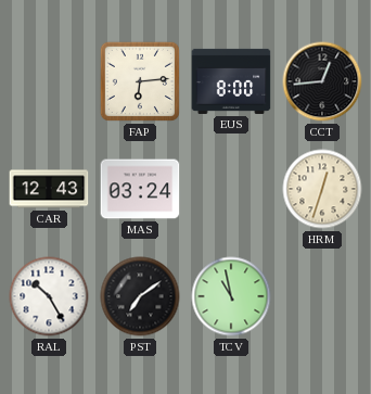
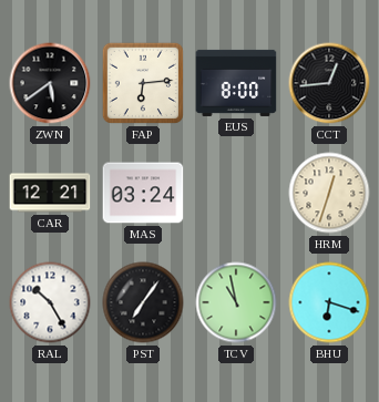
ZWN: none -> 5:39
CAR: 12:43 -> 12:21
PST: 7:09 -> 7:06
BHU: none -> 6:18
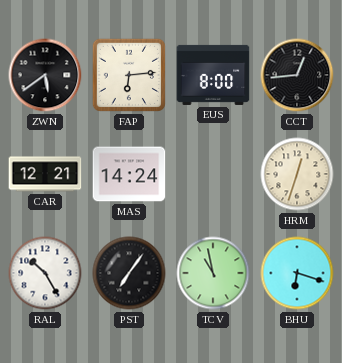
MAS: 03:24 -> 14:24
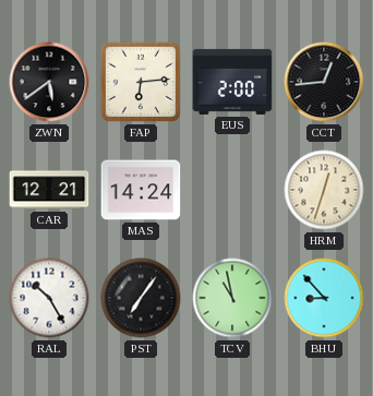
EUS: 8:00 -> 2:00
BHU: 6:18 -> 8:53
